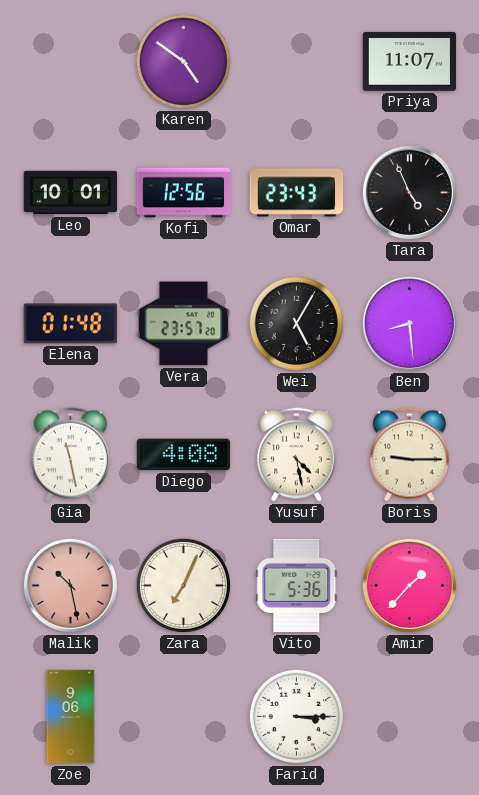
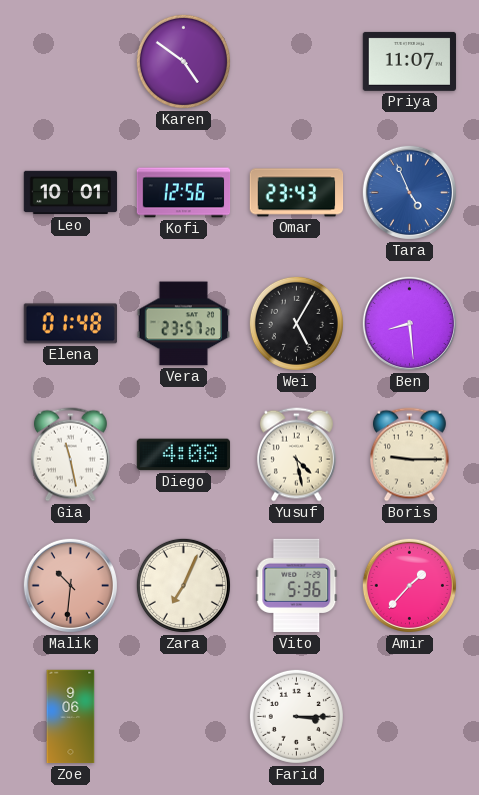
Tara dial: black -> blue
Malik: 10:28 -> 10:31
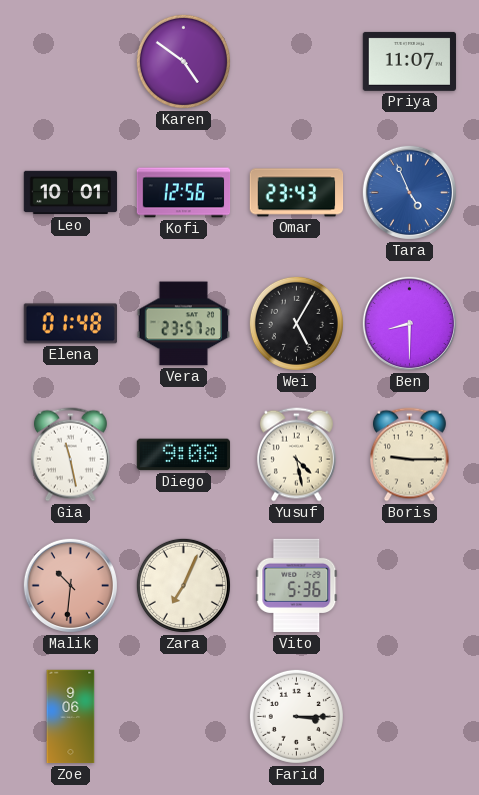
Ben: 8:29 -> 8:30
Diego: 4:08 -> 9:08
Amir: 1:37 -> none
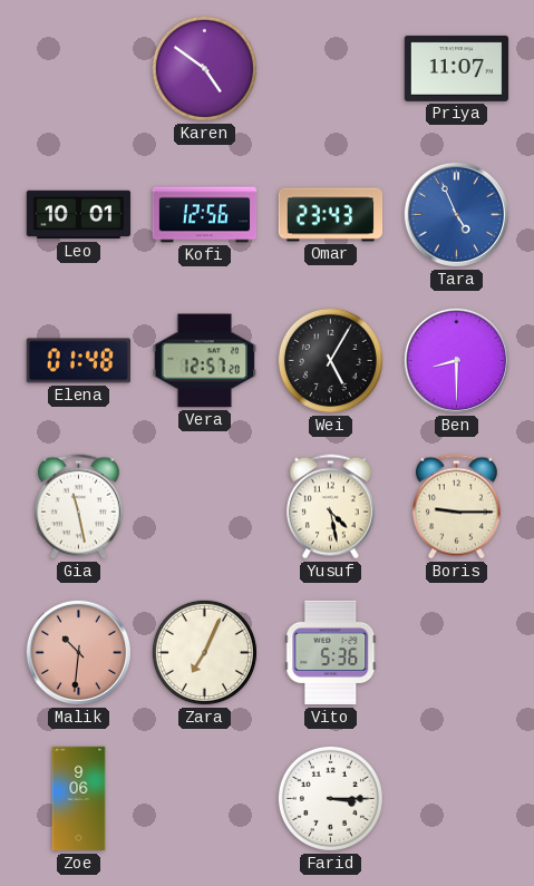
Vera: 23:57 -> 12:57
Diego: 9:08 -> none
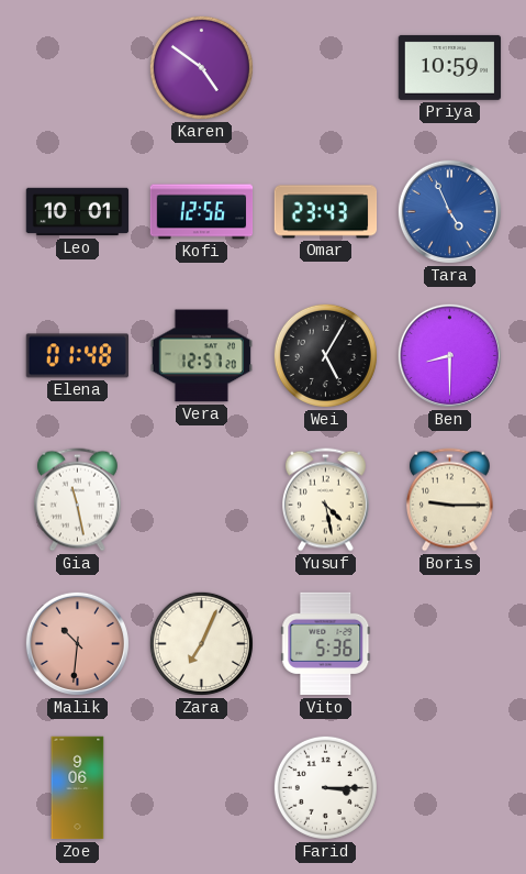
Priya: 11:07 -> 10:59
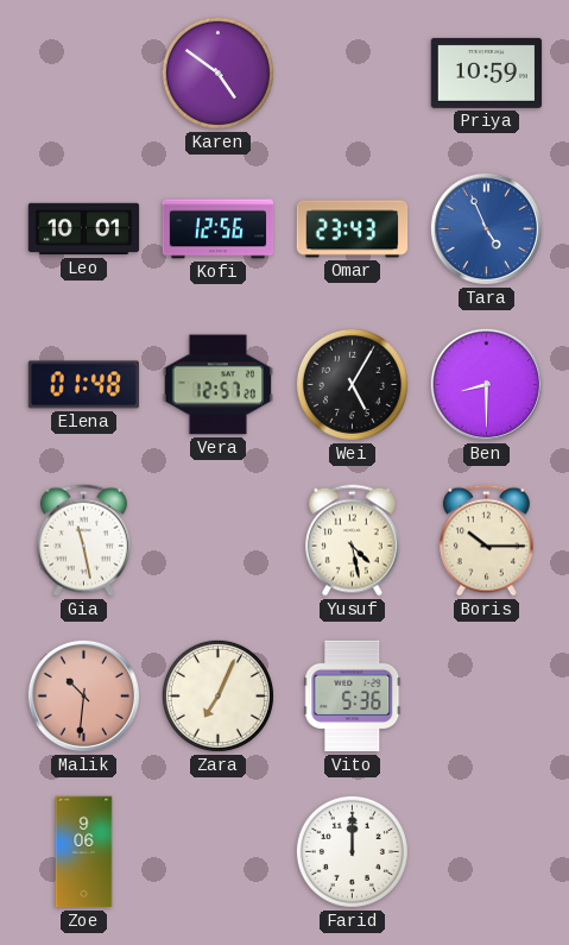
Boris: 9:15 -> 10:15
Farid: 3:15 -> 12:00
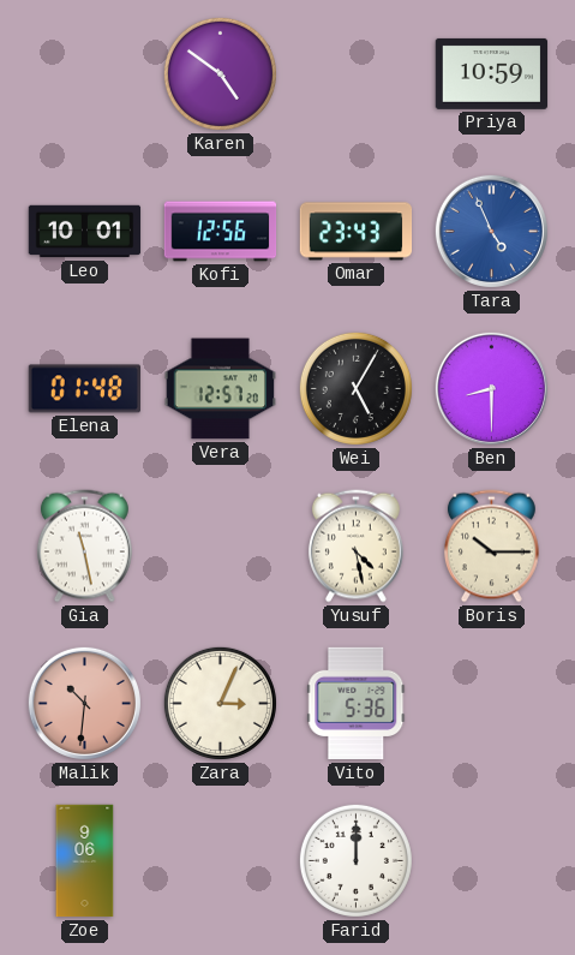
Zara: 7:04 -> 3:04
